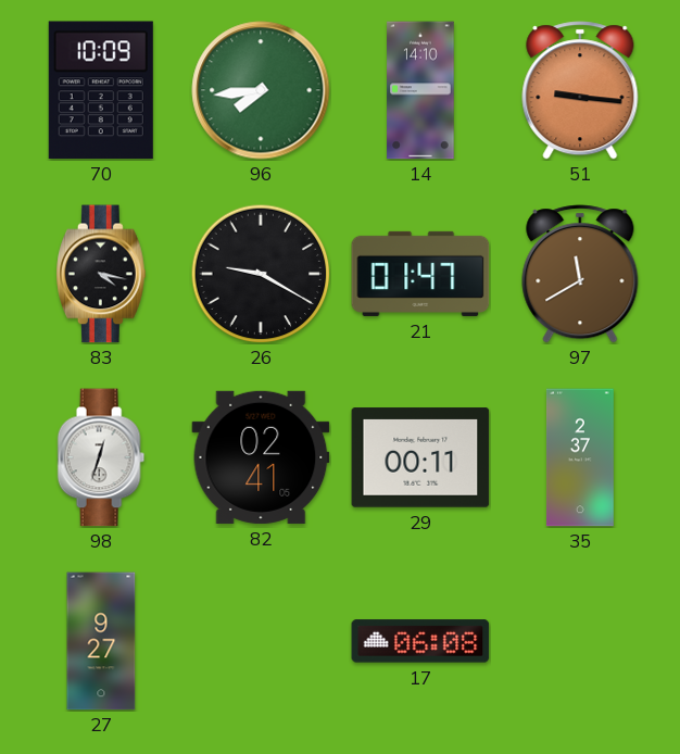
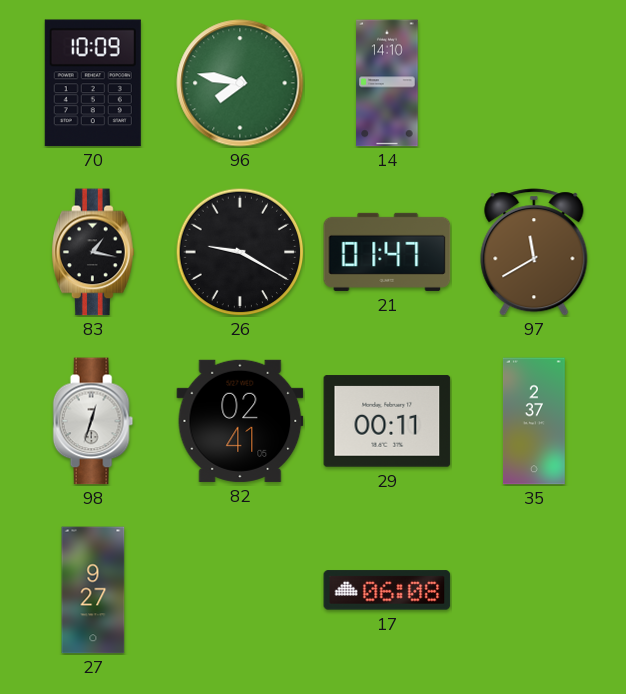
96: 7:44 -> 7:47
51: 9:16 -> none
83: 4:17 -> 1:17
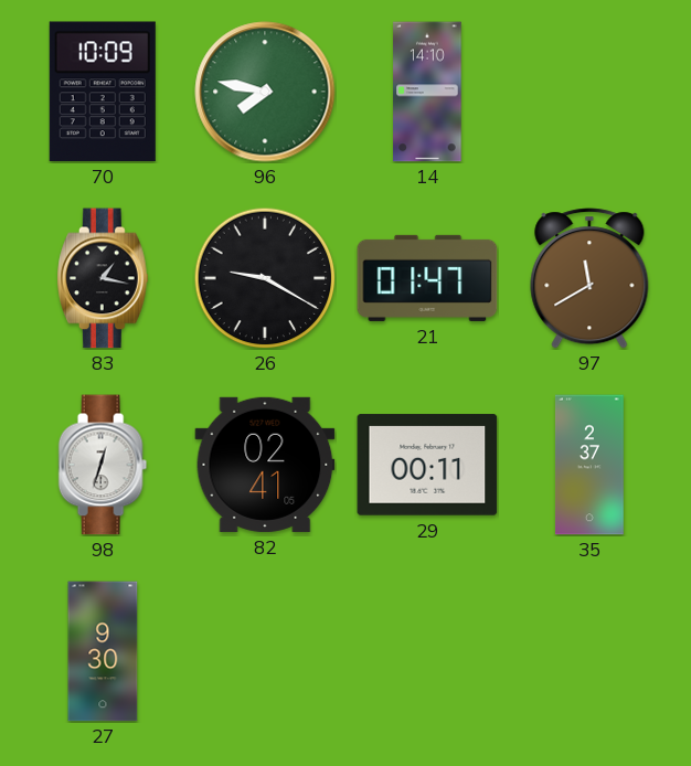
27: 9:27 -> 9:30
17: 06:08 -> none
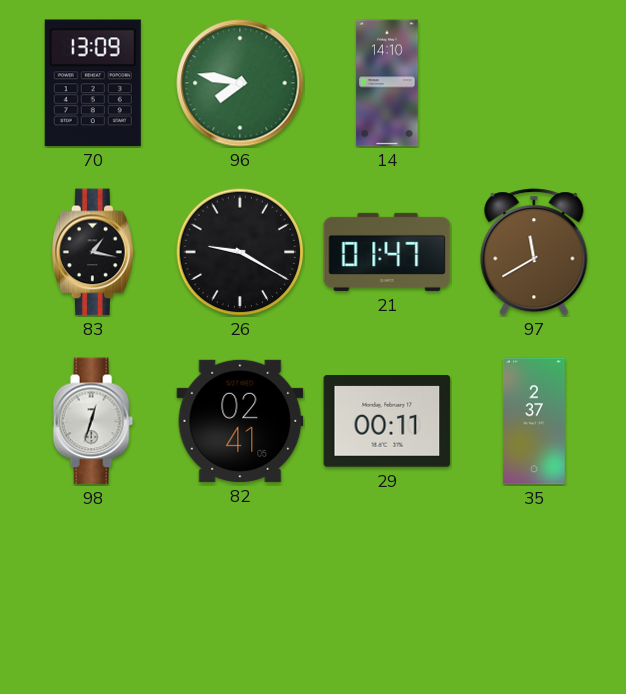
70: 10:09 -> 13:09
27: 9:30 -> none
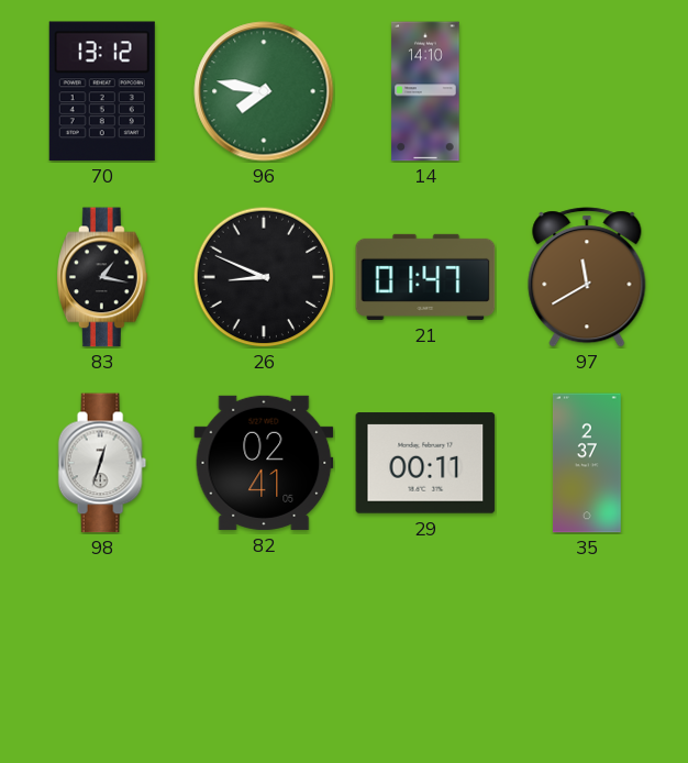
70: 13:09 -> 13:12
26: 9:20 -> 8:49
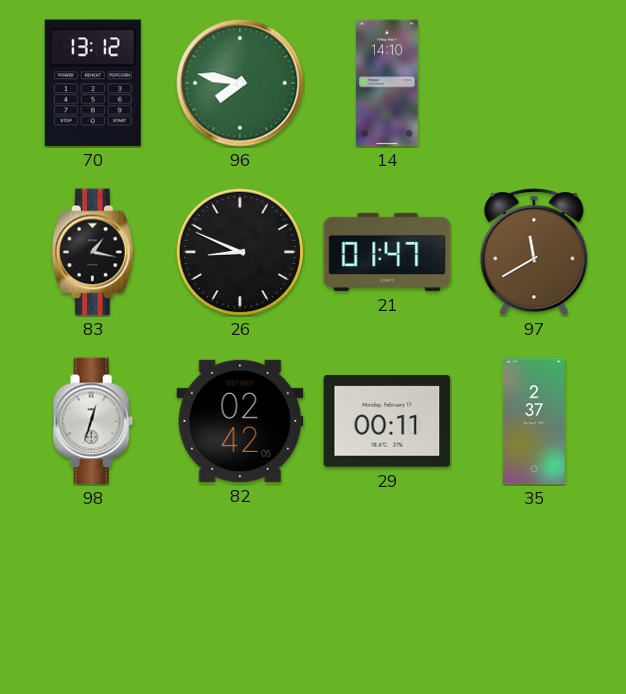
82: 02:41 -> 02:42
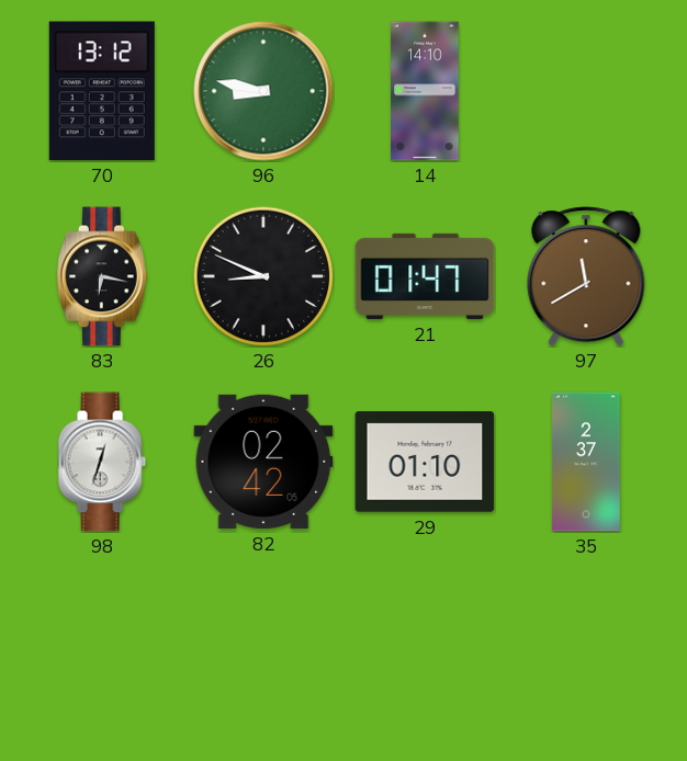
96: 7:47 -> 8:47
83: 1:17 -> 6:17
29: 00:11 -> 01:10
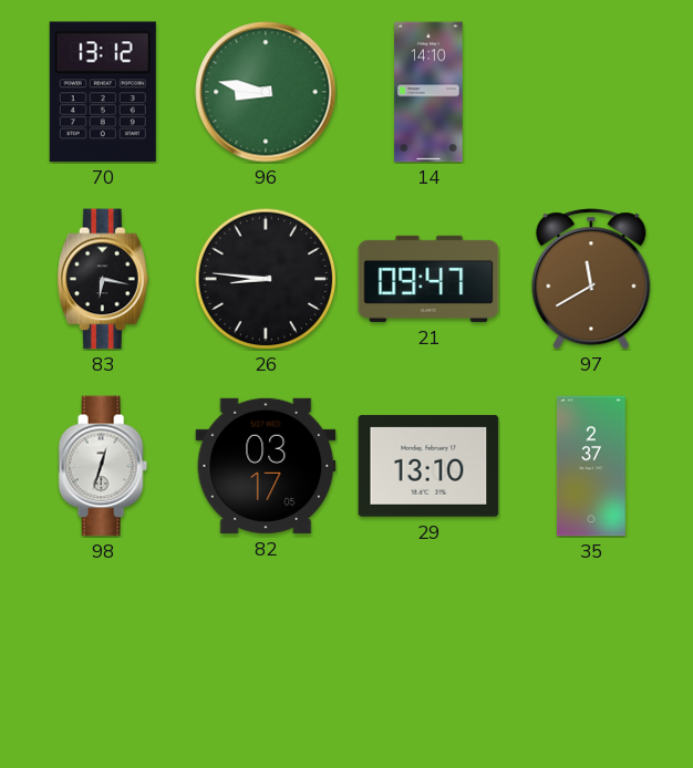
26: 8:49 -> 8:46
21: 01:47 -> 09:47
82: 02:42 -> 03:17
29: 01:10 -> 13:10
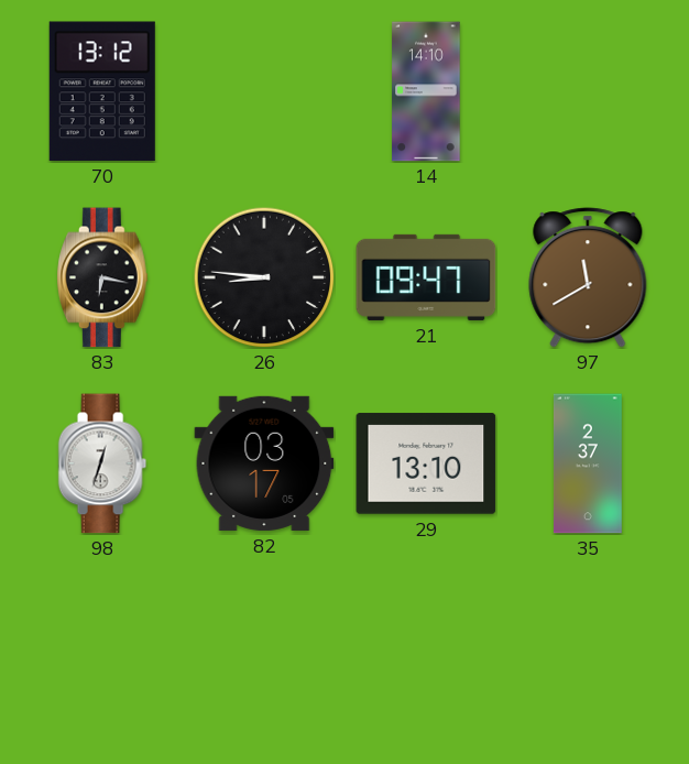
96: 8:47 -> none
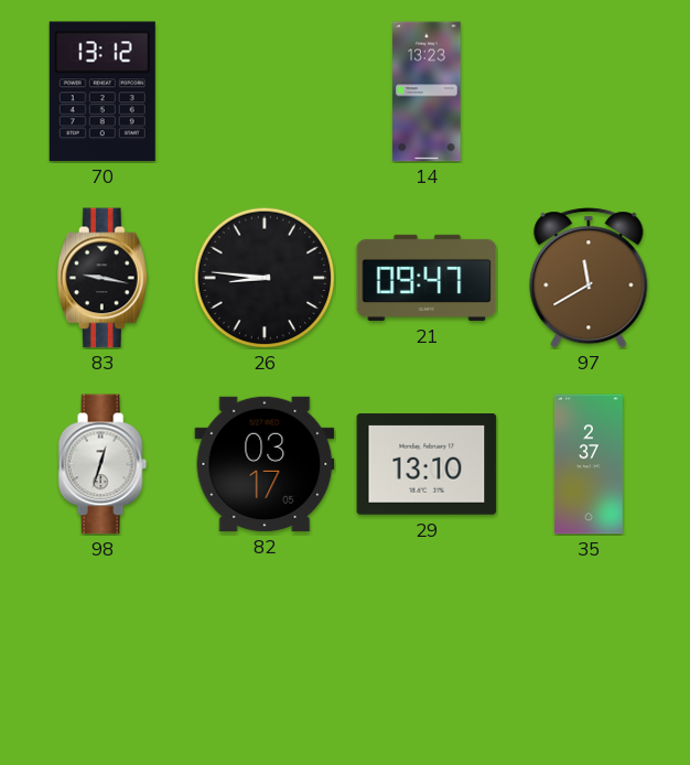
14: 14:10 -> 13:23
83: 6:17 -> 9:17
